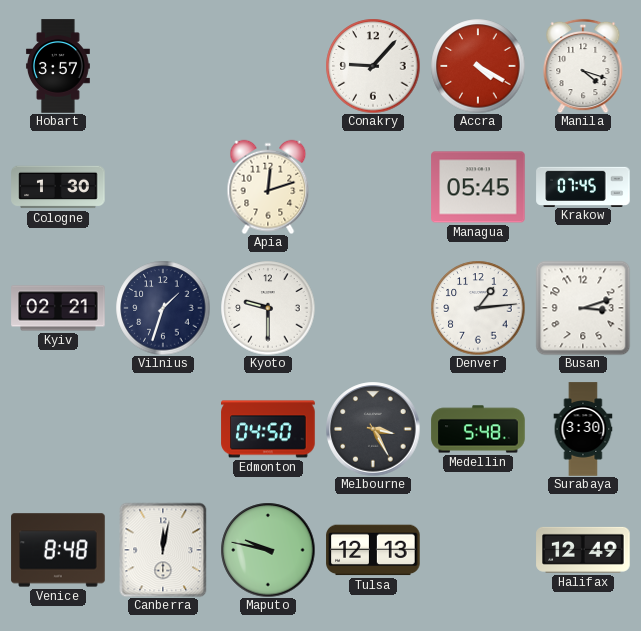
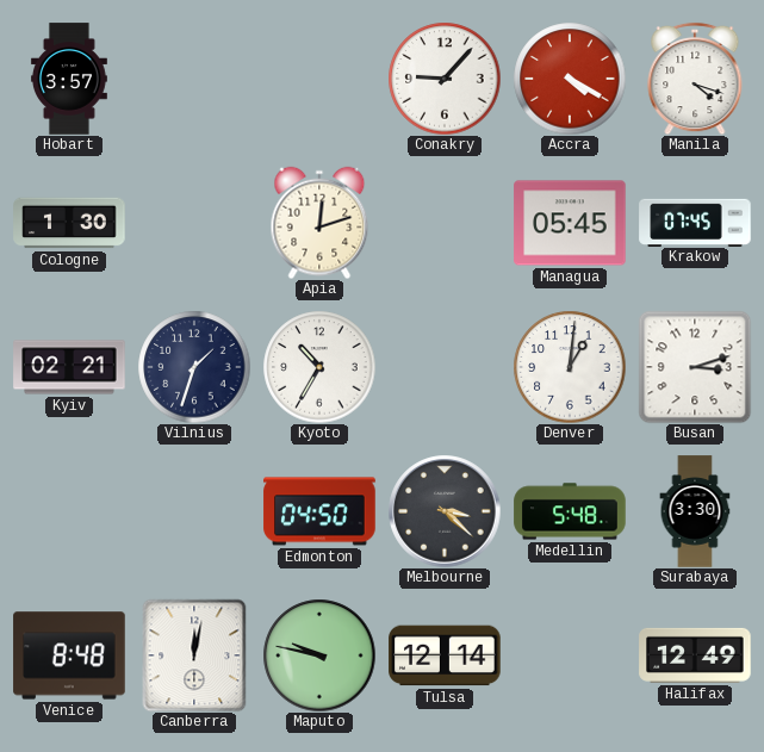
Kyoto: 9:30 -> 10:35
Denver: 1:14 -> 1:01
Melbourne: 3:25 -> 3:22
Tulsa: 12:13 -> 12:14
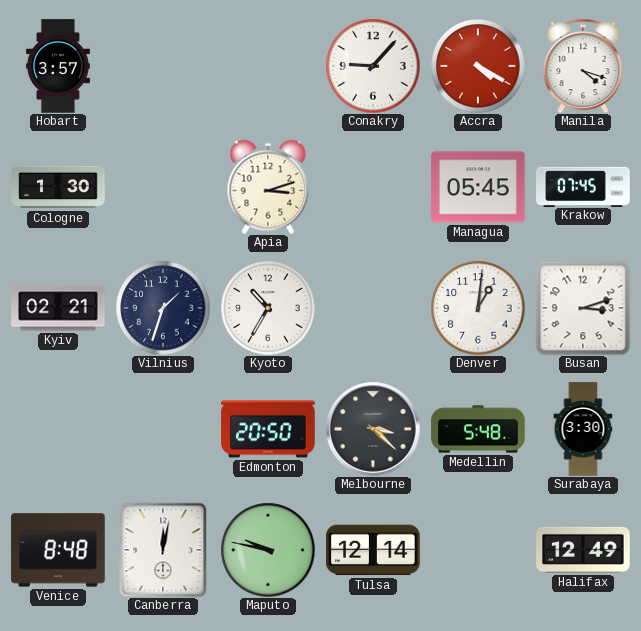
Apia: 12:12 -> 3:12
Edmonton: 04:50 -> 20:50
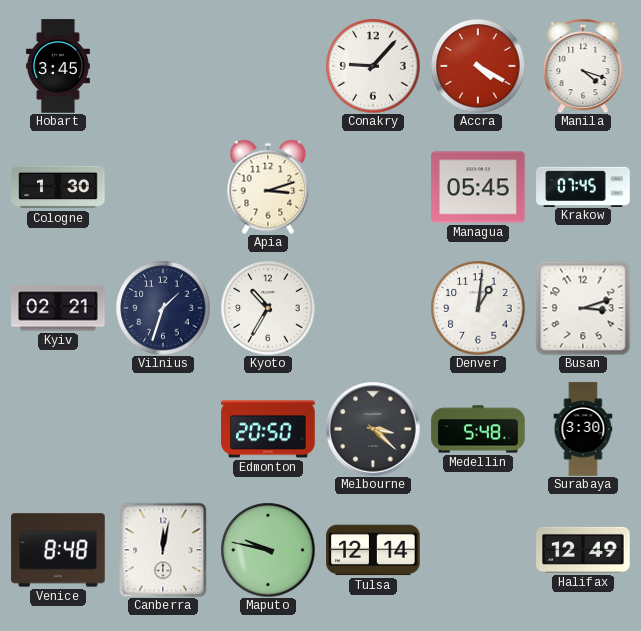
Hobart: 3:57 -> 3:45
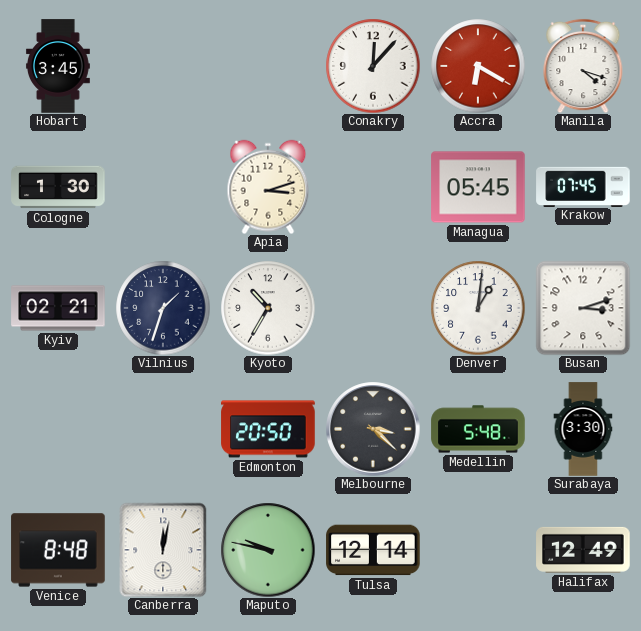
Conakry: 9:07 -> 12:07
Accra: 4:20 -> 6:20
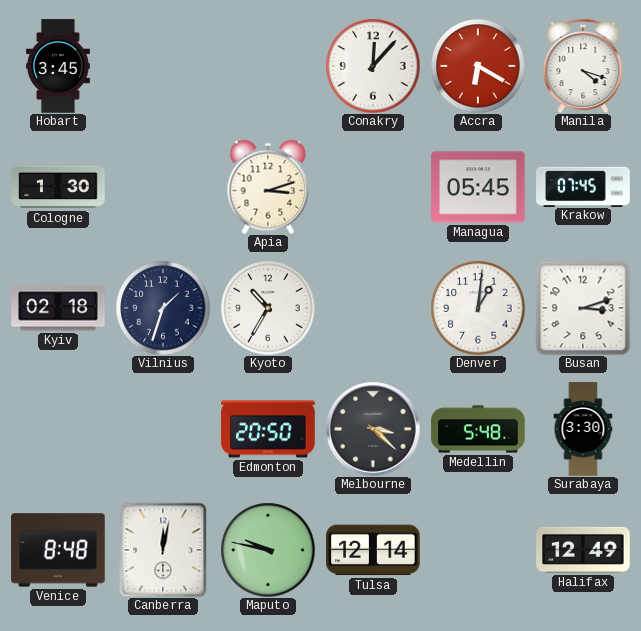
Kyiv: 02:21 -> 02:18
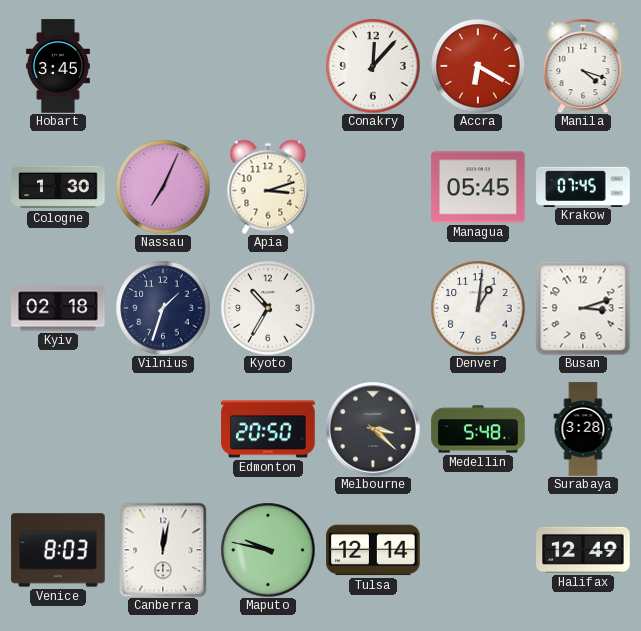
Nassau: none -> 7:04
Surabaya: 3:30 -> 3:28
Venice: 8:48 -> 8:03
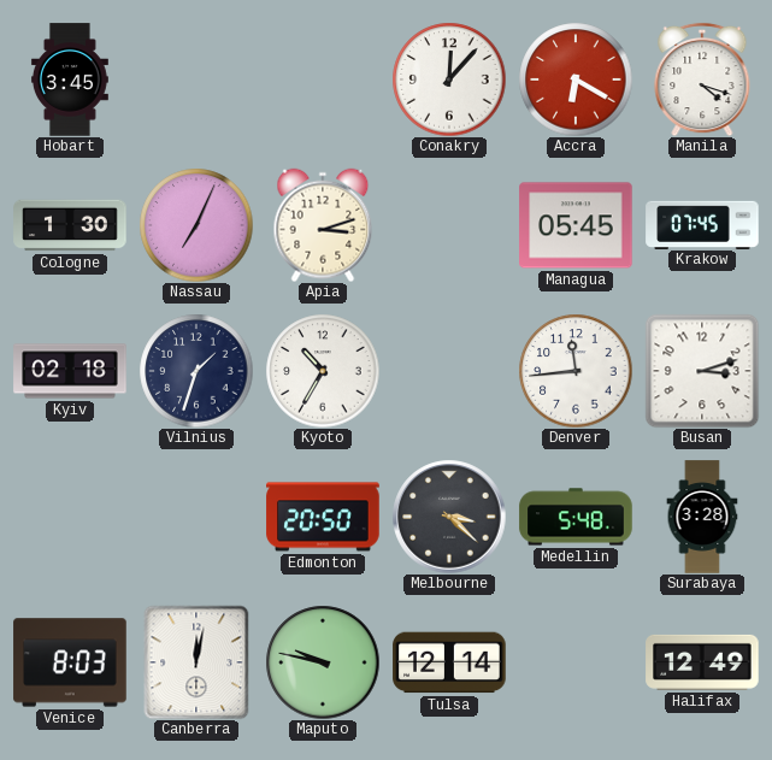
Denver: 1:01 -> 11:44
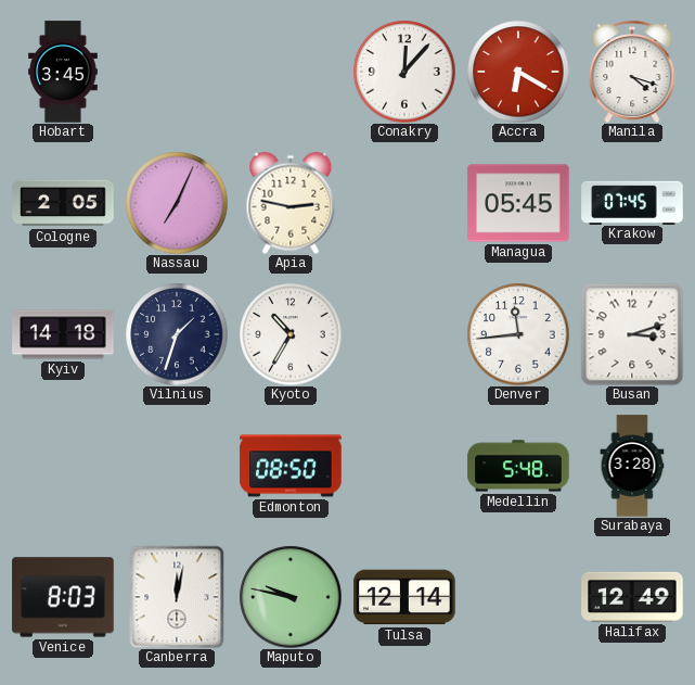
Cologne: 1:30 -> 2:05
Apia: 3:12 -> 2:47
Kyiv: 02:18 -> 14:18
Edmonton: 20:50 -> 08:50
Melbourne: 3:22 -> none
